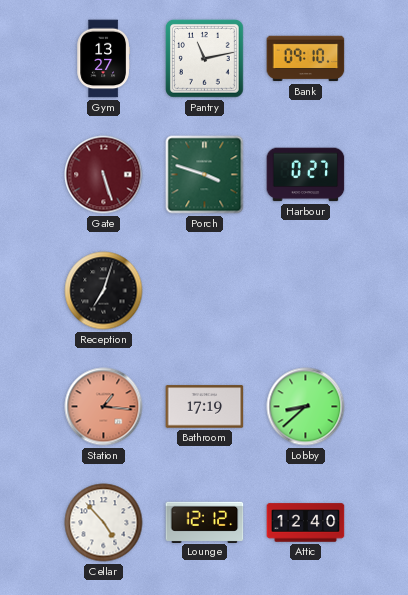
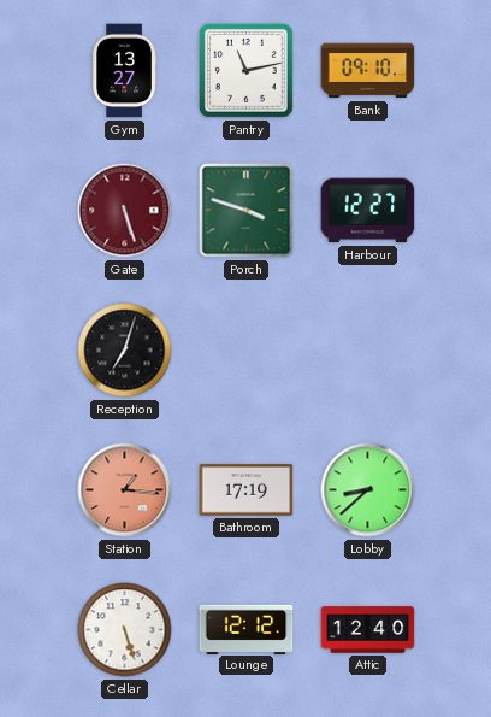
Harbour: 0:27 -> 12:27
Cellar: 4:53 -> 5:27
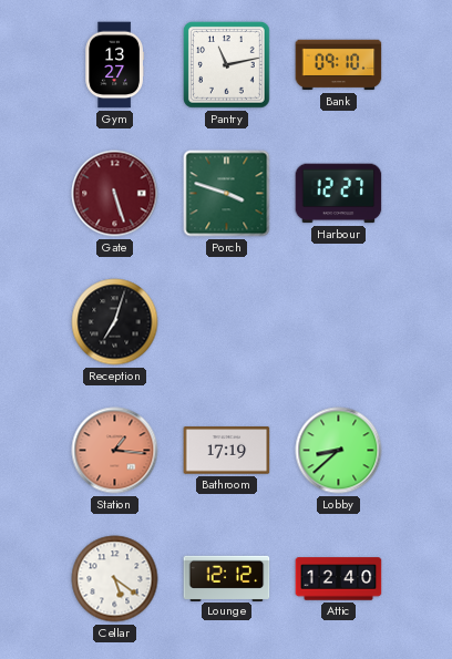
Cellar: 5:27 -> 5:21
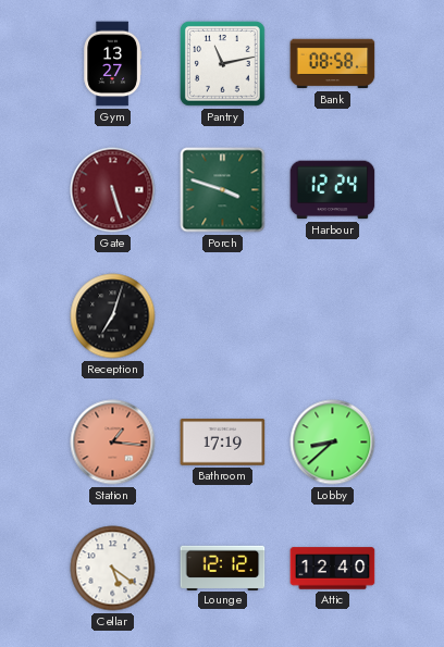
Bank: 09:10 -> 08:58
Harbour: 12:27 -> 12:24
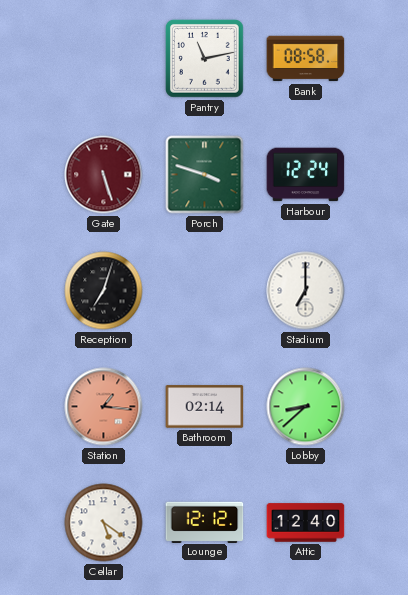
Gym: 13:27 -> none
Stadium: none -> 7:00
Bathroom: 17:19 -> 02:14
